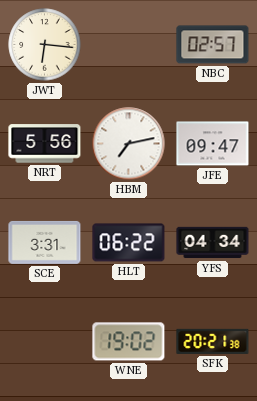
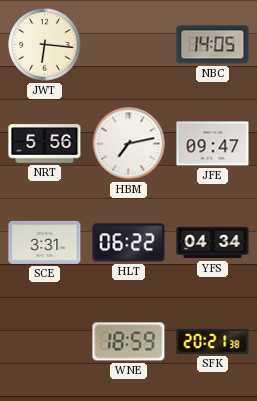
NBC: 02:57 -> 14:05
WNE: 19:02 -> 18:59
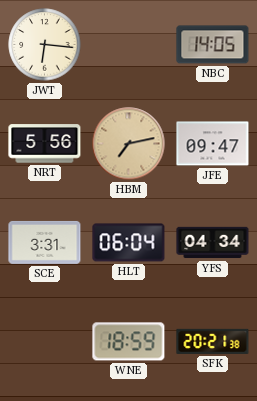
HBM dial: white -> champagne
HLT: 06:22 -> 06:04
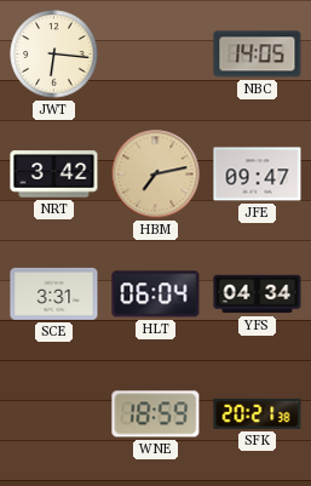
NRT: 5:56 -> 3:42
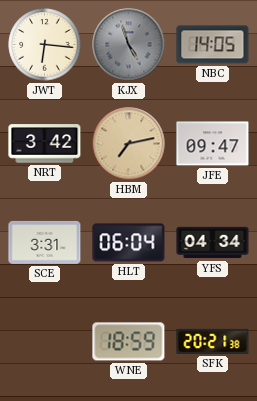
KJX: none -> 4:57
